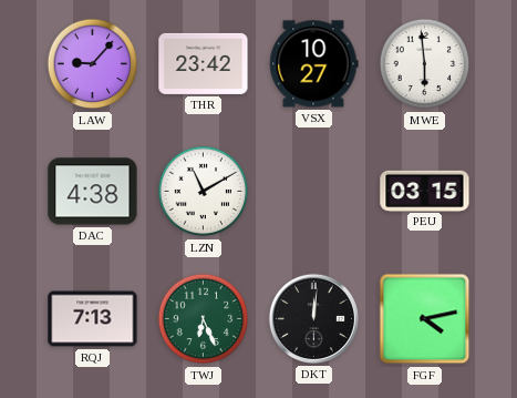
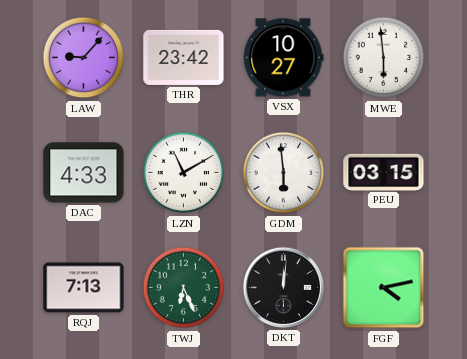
DAC: 4:38 -> 4:33
GDM: none -> 5:59
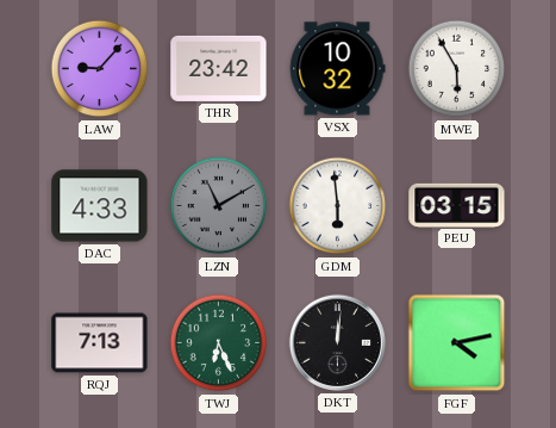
VSX: 10:27 -> 10:32
MWE: 5:59 -> 5:55
LZN dial: white -> grey
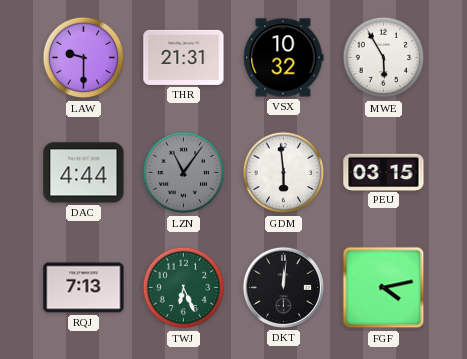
LAW: 9:07 -> 9:30
THR: 23:42 -> 21:31
DAC: 4:33 -> 4:44
LZN: 11:10 -> 11:06
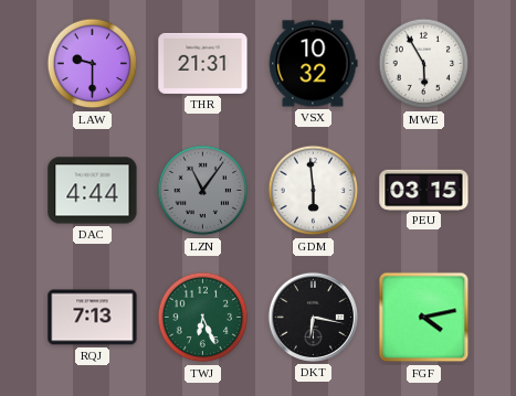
DKT: 12:01 -> 6:17
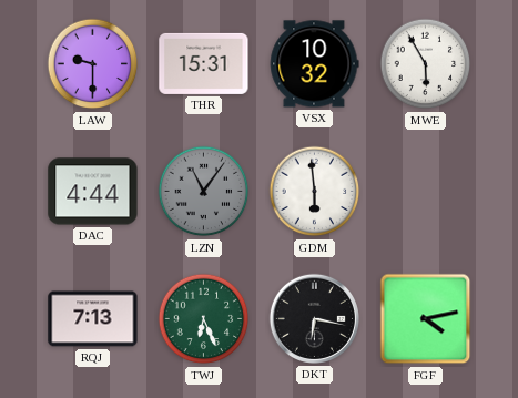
THR: 21:31 -> 15:31
PEU: 03:15 -> none
